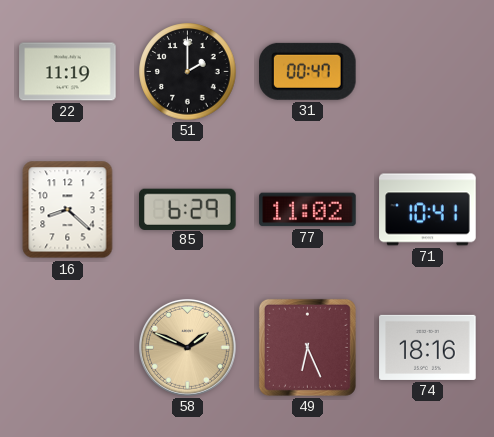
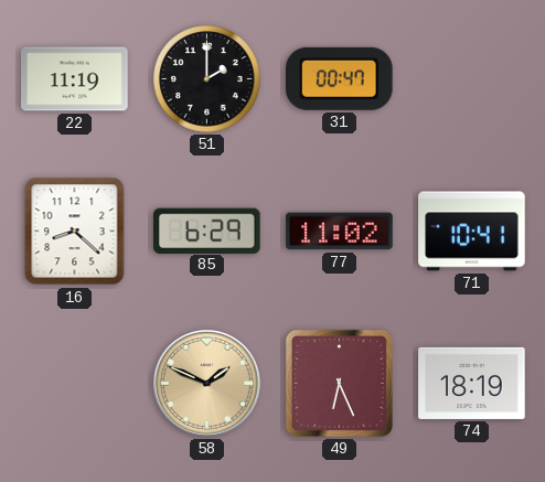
74: 18:16 -> 18:19
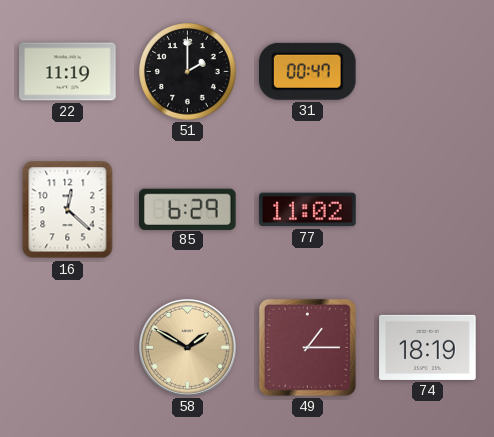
16: 8:22 -> 12:22
71: 10:41 -> none
58: 1:49 -> 1:50
49: 6:26 -> 1:15
